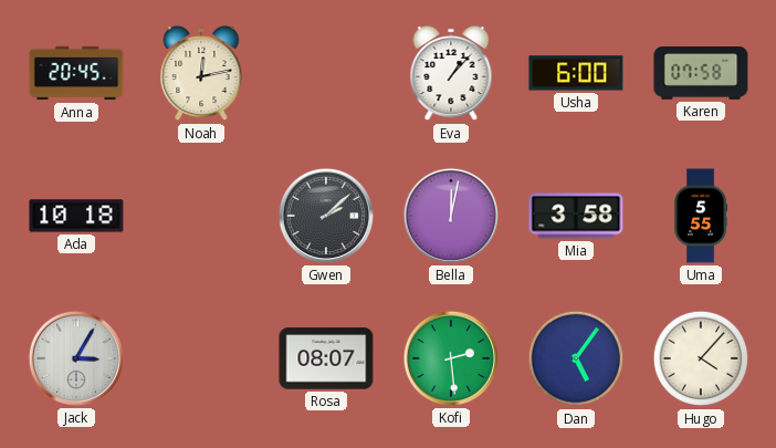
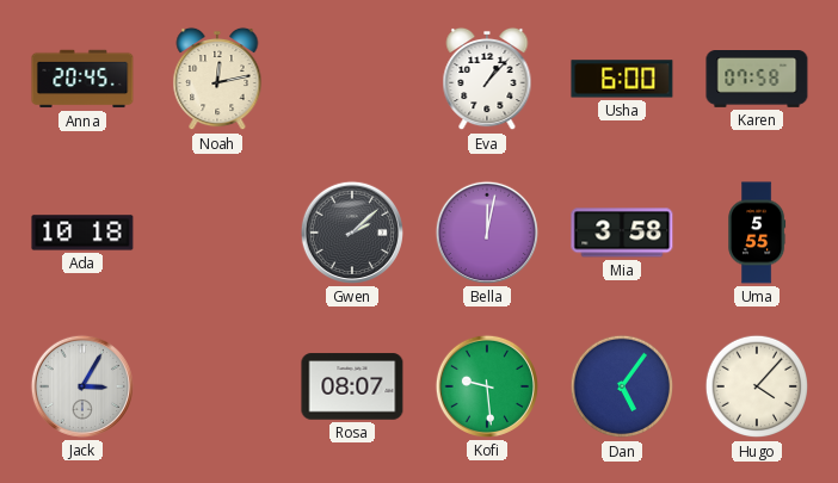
Kofi: 2:29 -> 9:29
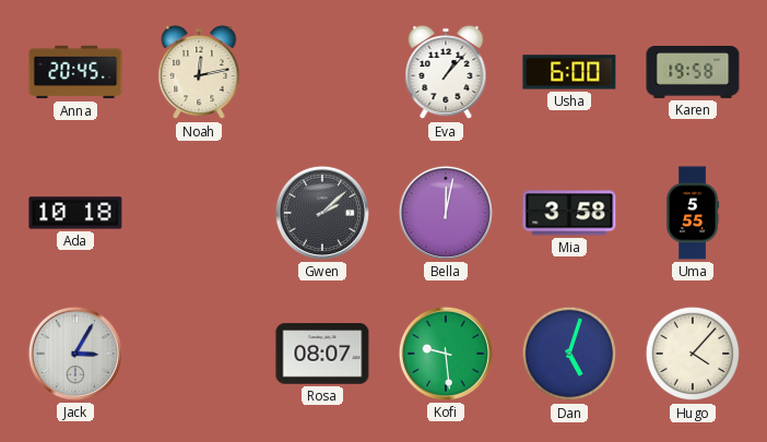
Karen: 07:58 -> 19:58
Dan: 5:06 -> 5:03
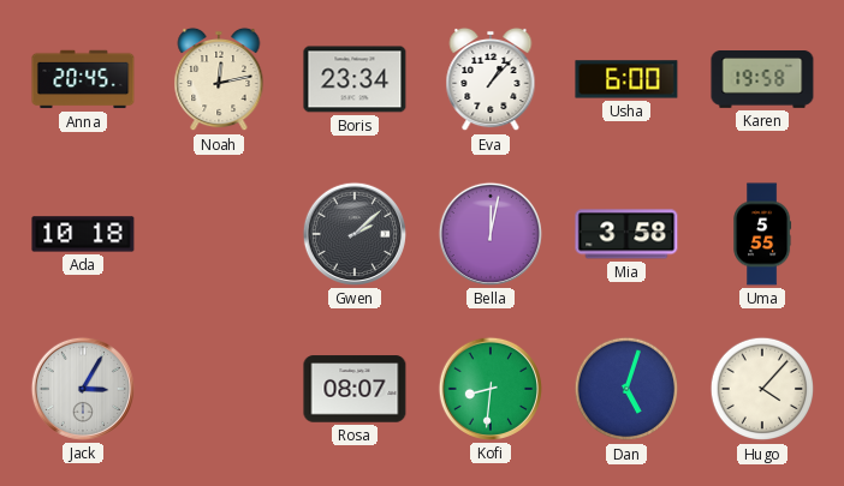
Boris: none -> 23:34
Kofi: 9:29 -> 8:31
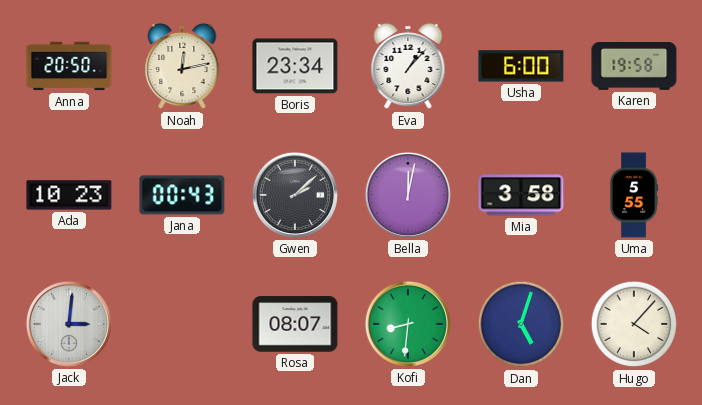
Anna: 20:45 -> 20:50
Ada: 10:18 -> 10:23
Jana: none -> 00:43
Jack: 3:05 -> 3:01
